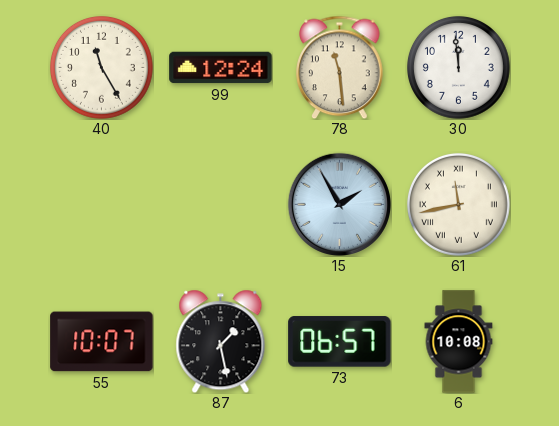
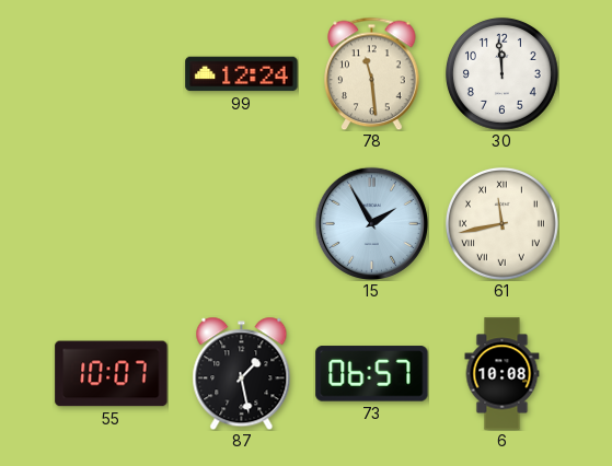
40: 11:25 -> none
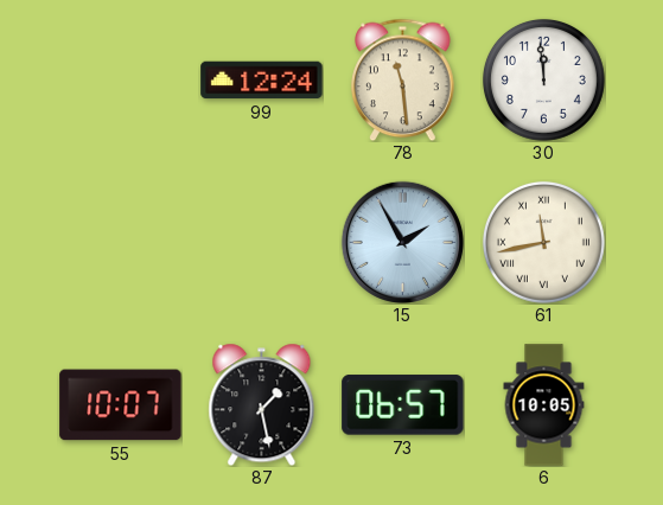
6: 10:08 -> 10:05
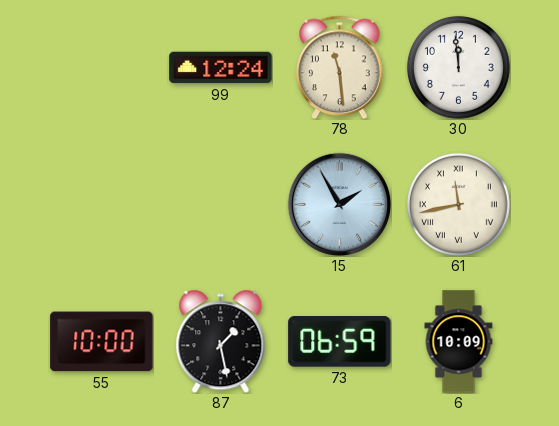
55: 10:07 -> 10:00
73: 06:57 -> 06:59
6: 10:05 -> 10:09
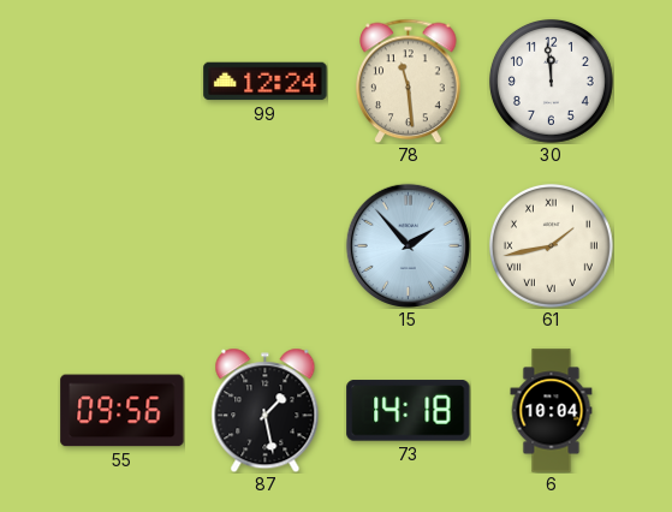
15: 1:55 -> 1:53
61: 11:43 -> 1:43
55: 10:00 -> 09:56
73: 06:59 -> 14:18
6: 10:09 -> 10:04
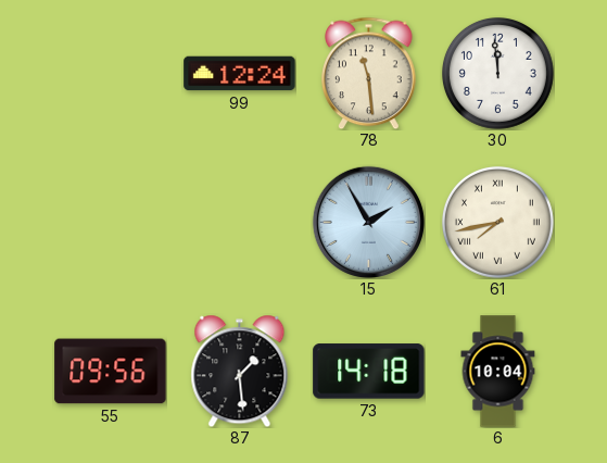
15: 1:53 -> 1:55
61: 1:43 -> 7:43
87: 1:28 -> 1:29
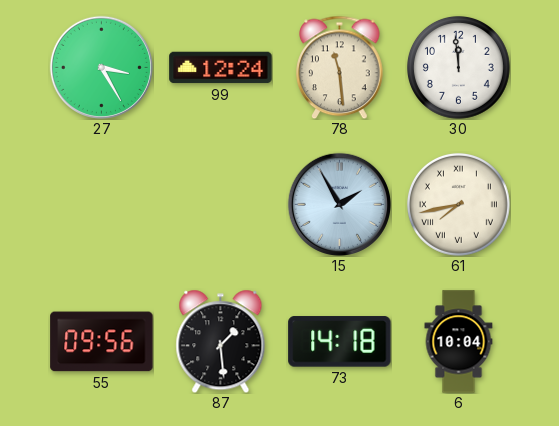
27: none -> 3:25
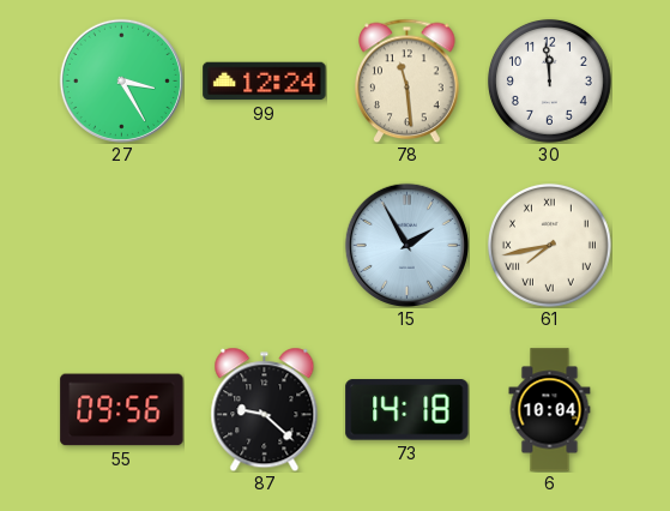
87: 1:29 -> 9:22
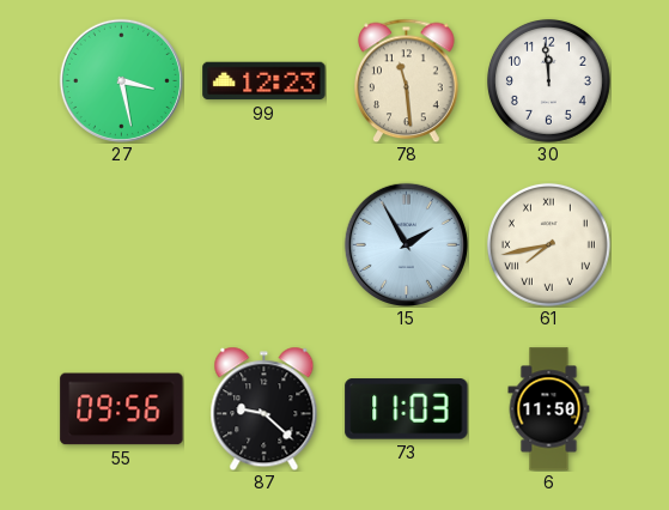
27: 3:25 -> 3:28
99: 12:24 -> 12:23
73: 14:18 -> 11:03
6: 10:04 -> 11:50
